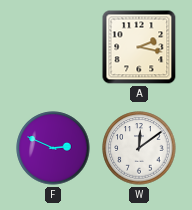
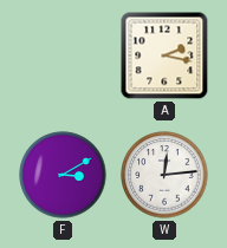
F: 2:49 -> 3:10
W: 12:09 -> 12:14
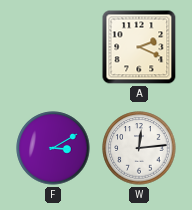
A: 2:17 -> 2:19
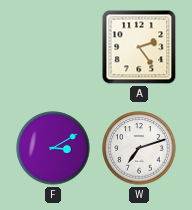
A: 2:19 -> 2:24
W: 12:14 -> 7:12
